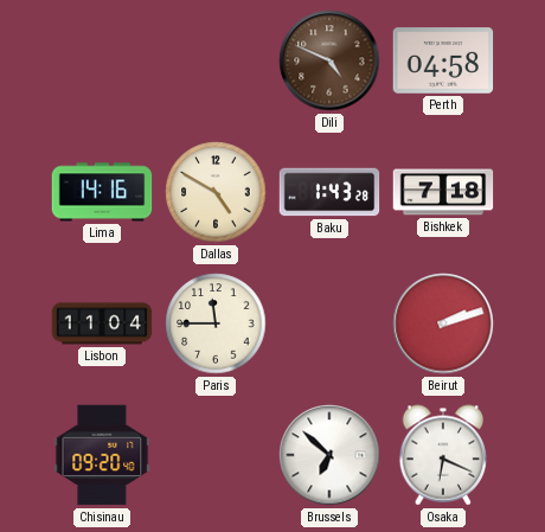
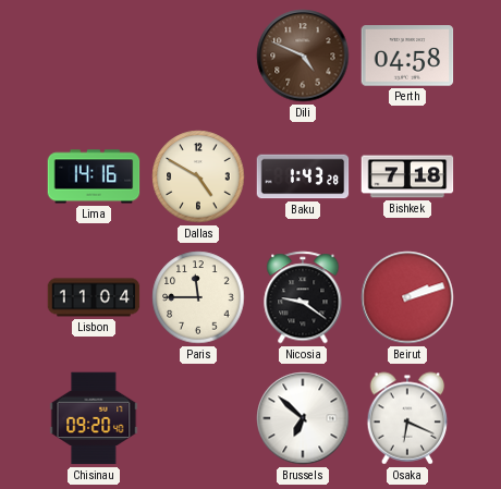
Nicosia: none -> 9:21
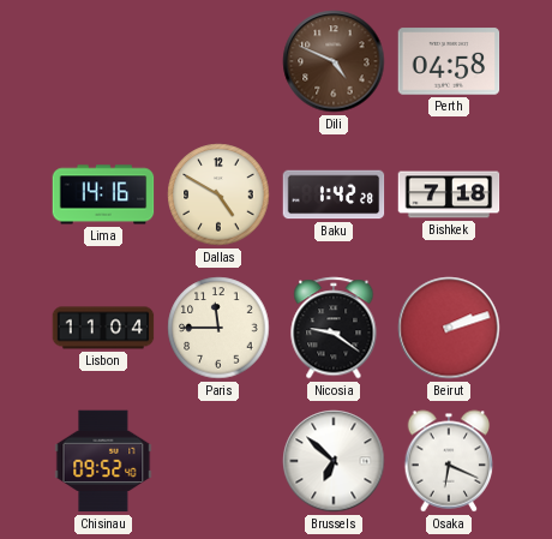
Baku: 1:43 -> 1:42
Chisinau: 09:20 -> 09:52
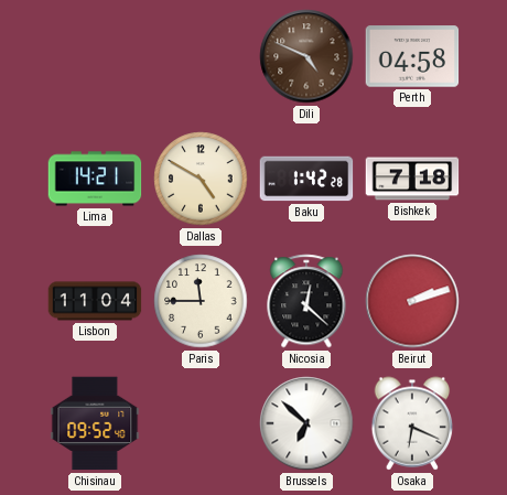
Lima: 14:16 -> 14:21
Nicosia: 9:21 -> 12:22
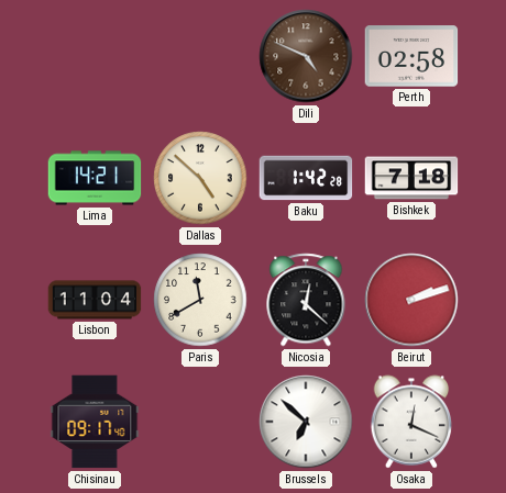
Perth: 04:58 -> 02:58
Dallas: 4:50 -> 4:52
Paris: 11:45 -> 11:40
Chisinau: 09:52 -> 09:17
Osaka: 6:19 -> 12:19
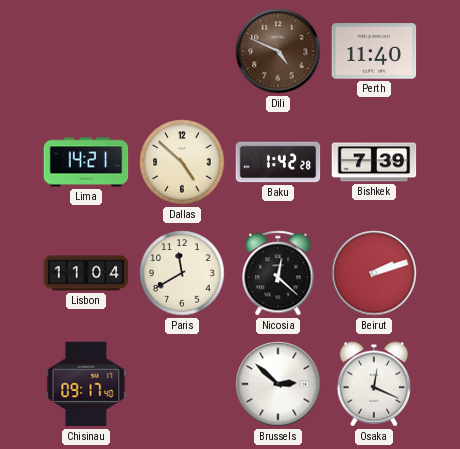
Perth: 02:58 -> 11:40
Bishkek: 7:18 -> 7:39
Brussels: 6:52 -> 2:52
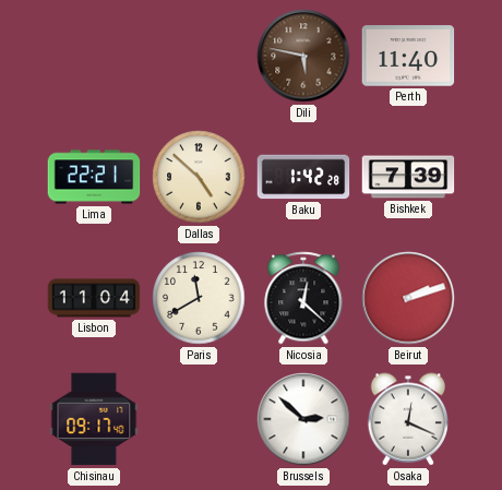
Dili: 4:49 -> 5:47
Lima: 14:21 -> 22:21
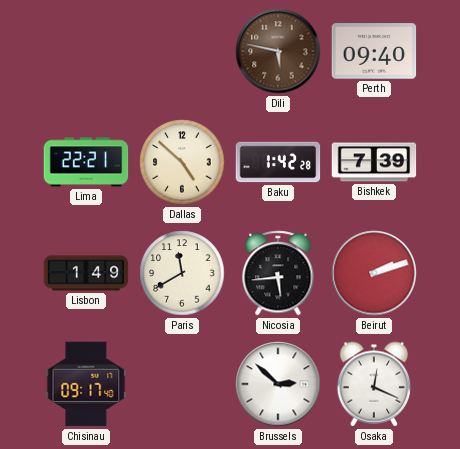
Perth: 11:40 -> 09:40
Lisbon: 11:04 -> 1:49
Nicosia: 12:22 -> 5:44
